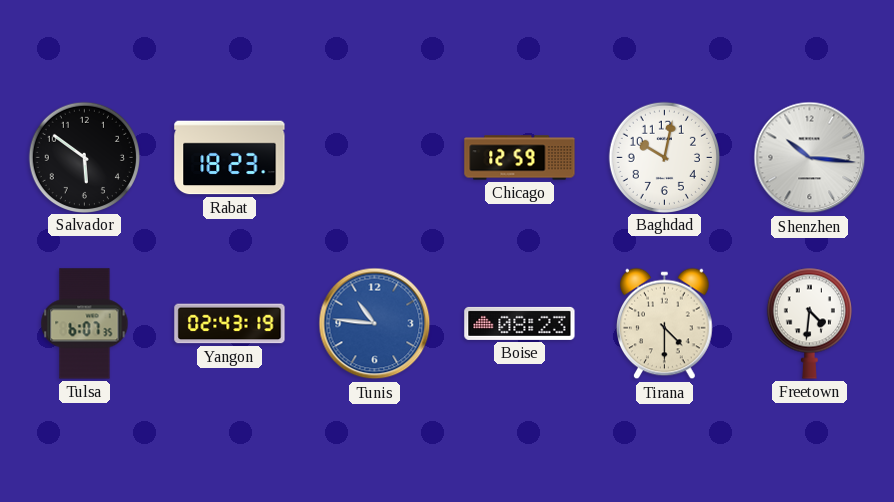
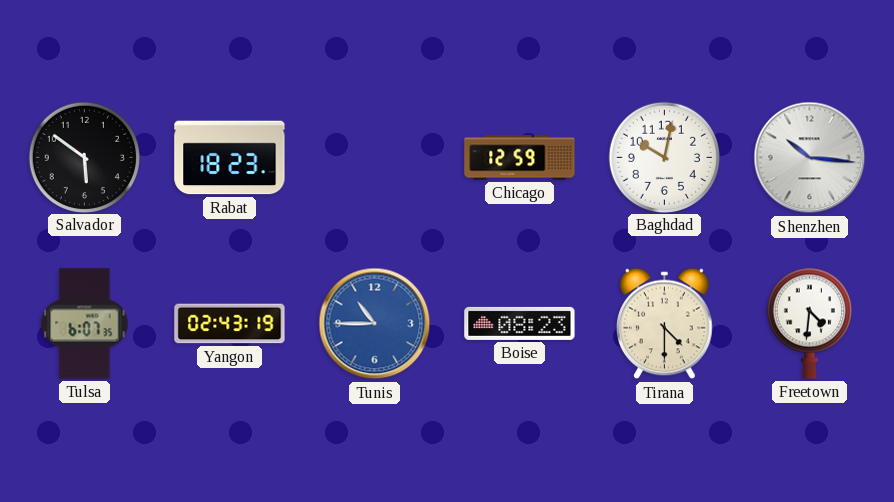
Tunis: 10:46 -> 10:45
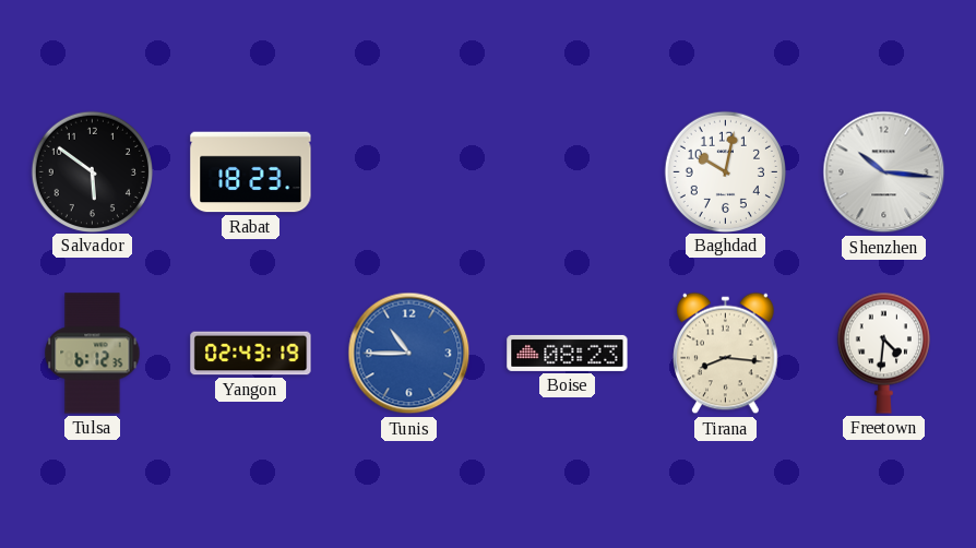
Chicago: 12:59 -> none
Tulsa: 6:07 -> 6:12
Tirana: 4:30 -> 8:16
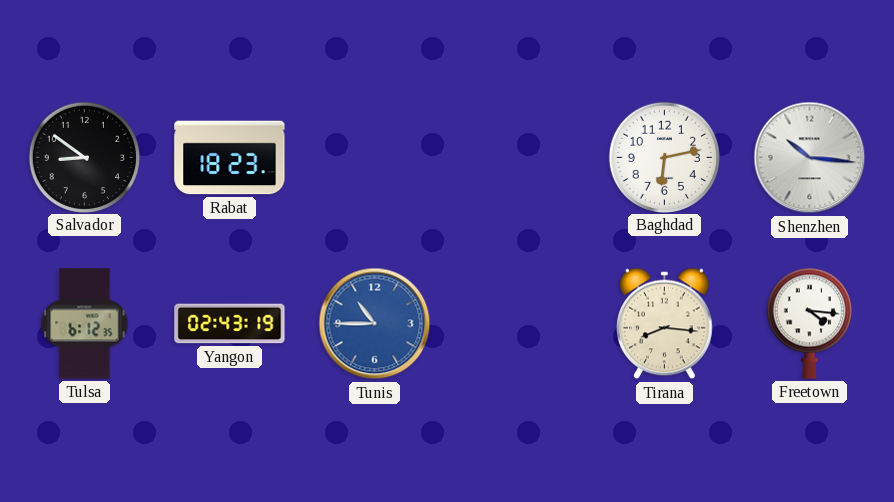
Salvador: 5:51 -> 8:51
Baghdad: 10:02 -> 6:13
Boise: 08:23 -> none
Freetown: 4:31 -> 4:16
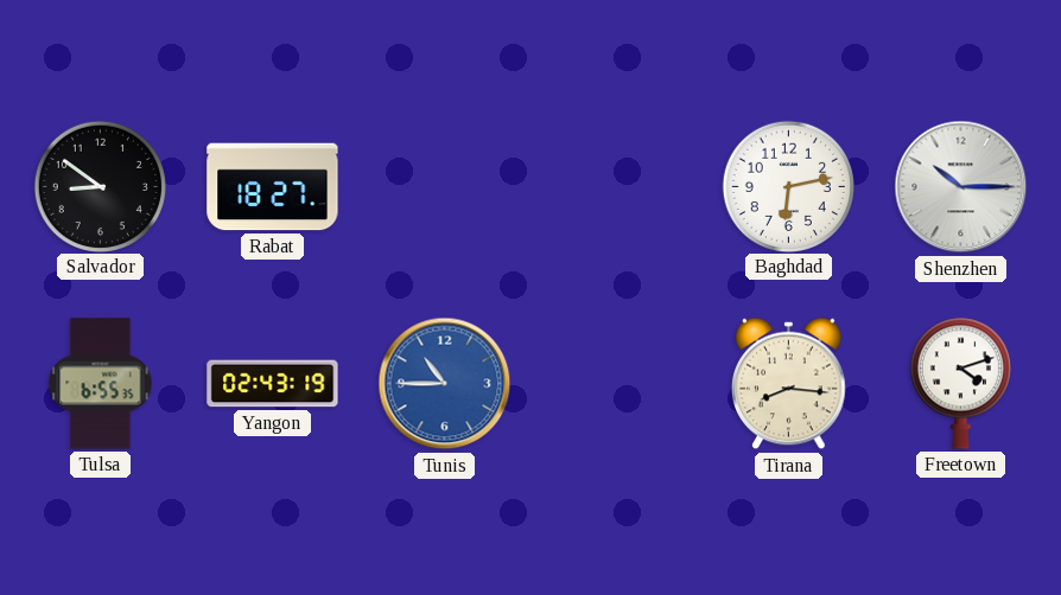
Rabat: 18:23 -> 18:27
Shenzhen: 10:16 -> 10:15
Tulsa: 6:12 -> 6:55
Freetown: 4:16 -> 4:12
